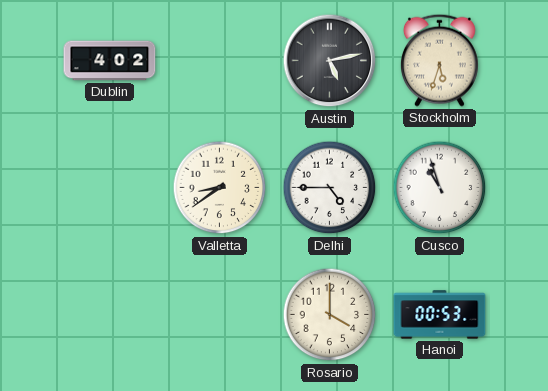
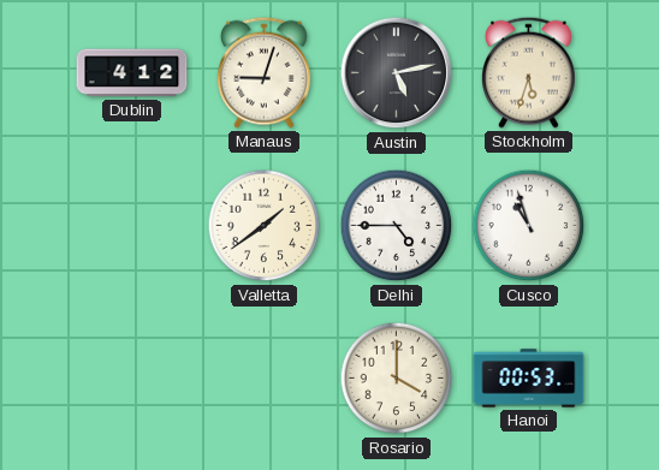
Dublin: 4:02 -> 4:12
Manaus: none -> 9:03
Valletta: 8:39 -> 1:39
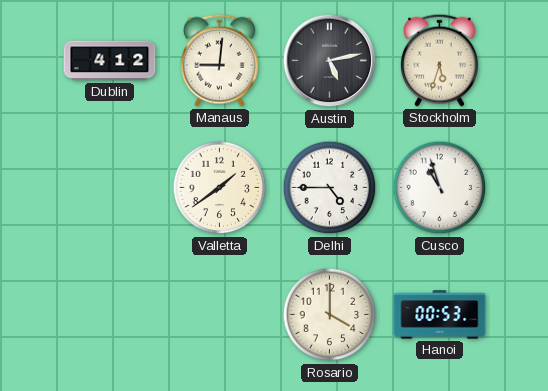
Manaus: 9:03 -> 9:01
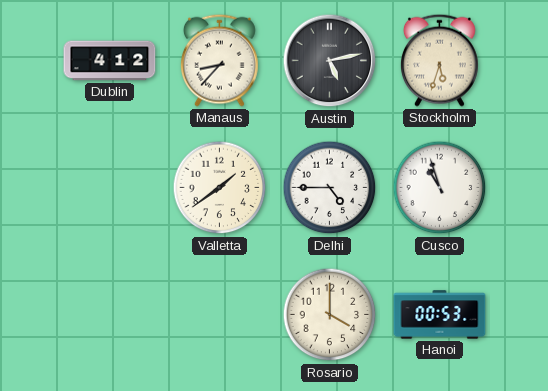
Manaus: 9:01 -> 8:37
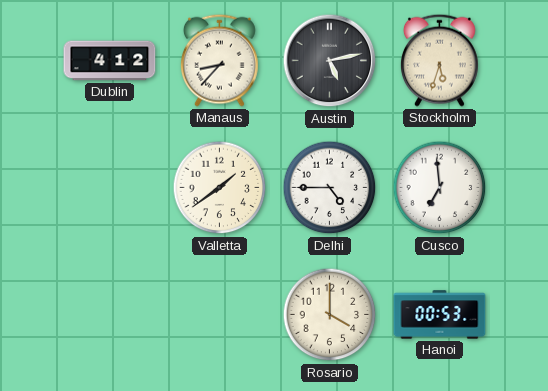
Cusco: 10:57 -> 6:59
